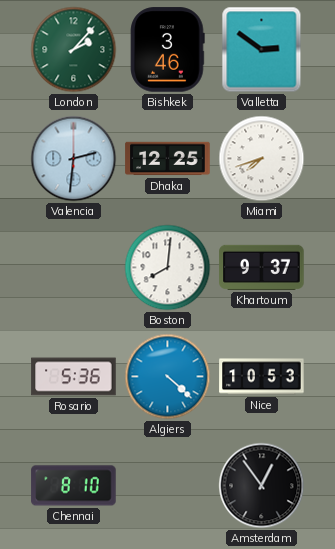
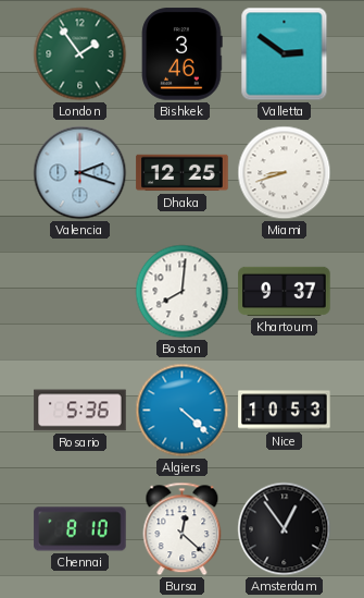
London: 2:07 -> 1:54
Valencia: 2:31 -> 2:18
Miami: 7:42 -> 8:42
Bursa: none -> 12:22
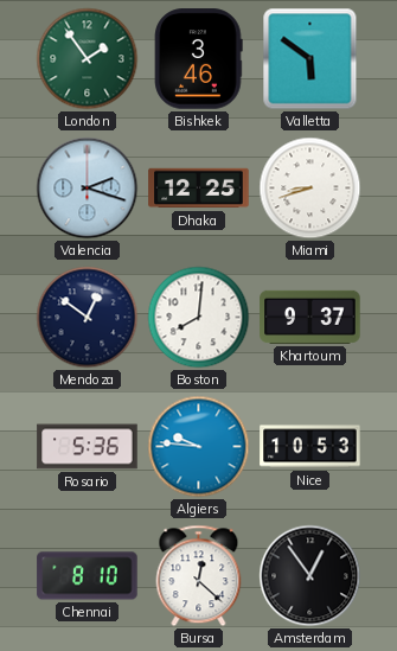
Valletta: 2:51 -> 5:51
Mendoza: none -> 12:51
Algiers: 4:22 -> 9:46
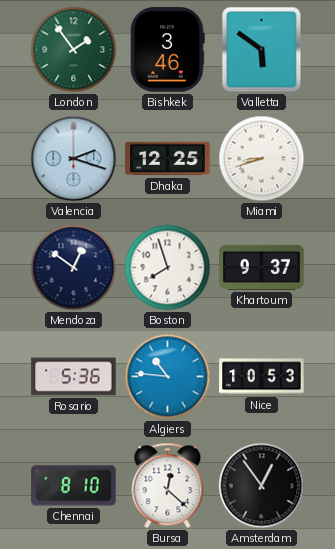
Boston: 8:01 -> 7:57
Algiers: 9:46 -> 10:46
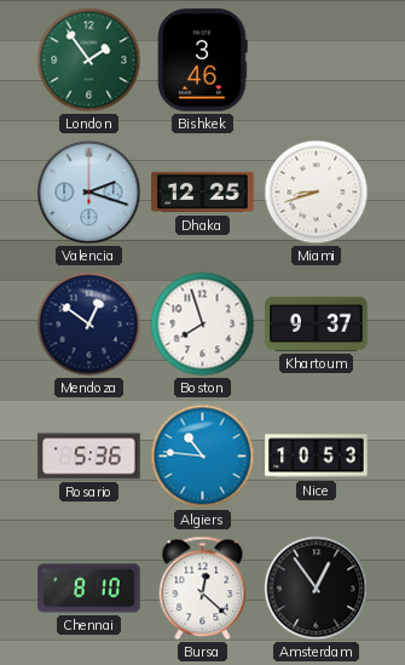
Valletta: 5:51 -> none
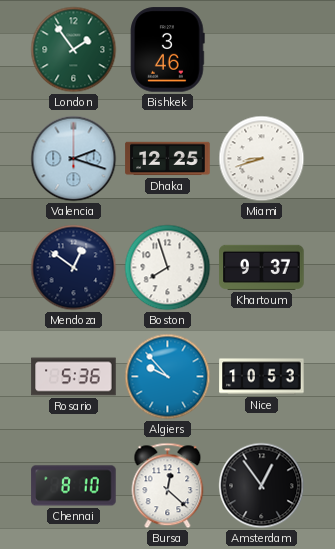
Algiers: 10:46 -> 9:53
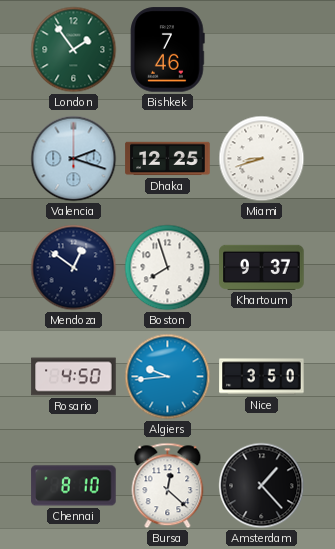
Bishkek: 3:46 -> 7:46
Rosario: 5:36 -> 4:50
Algiers: 9:53 -> 9:44
Nice: 10:53 -> 3:50
Amsterdam: 12:54 -> 1:23
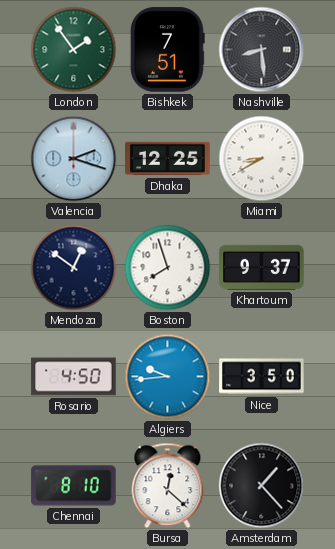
Bishkek: 7:46 -> 7:51
Nashville: none -> 8:29
Miami: 8:42 -> 8:40
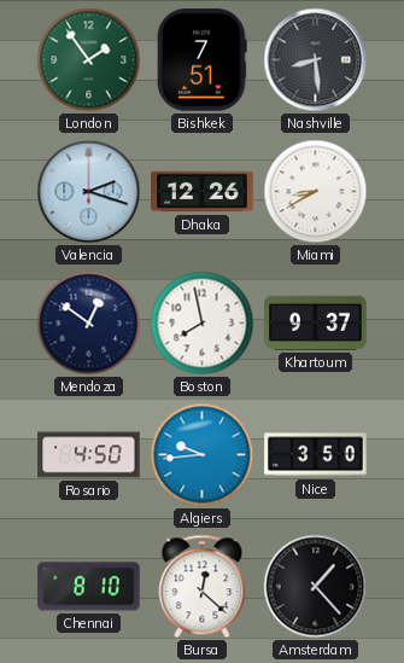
Dhaka: 12:25 -> 12:26
Boston: 7:57 -> 7:58
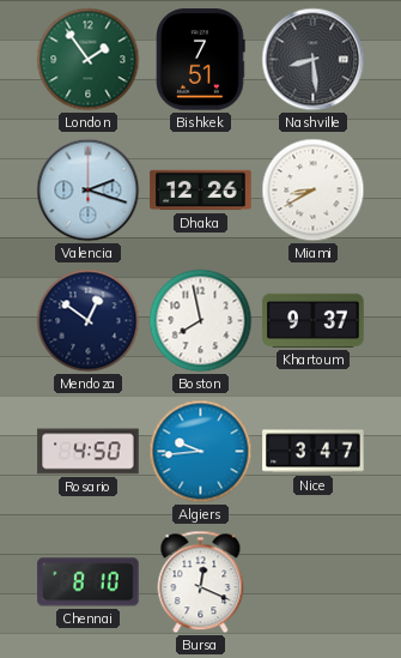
Nice: 3:50 -> 3:47
Bursa: 12:22 -> 12:19
Amsterdam: 1:23 -> none
